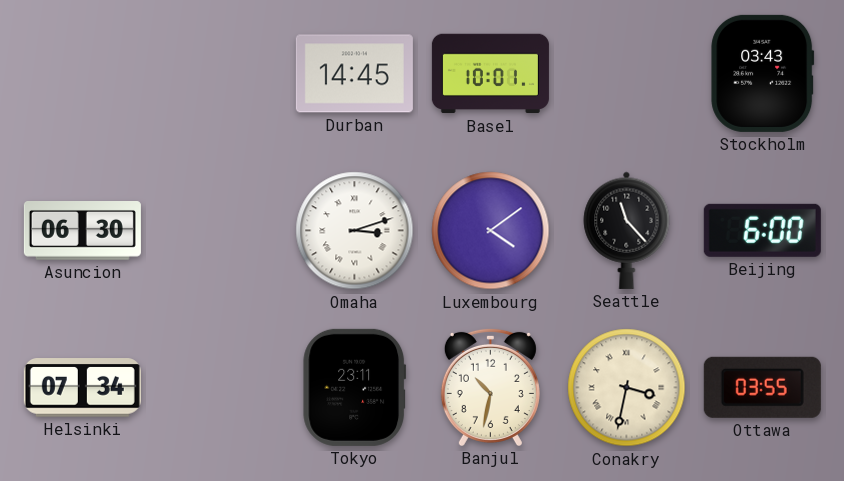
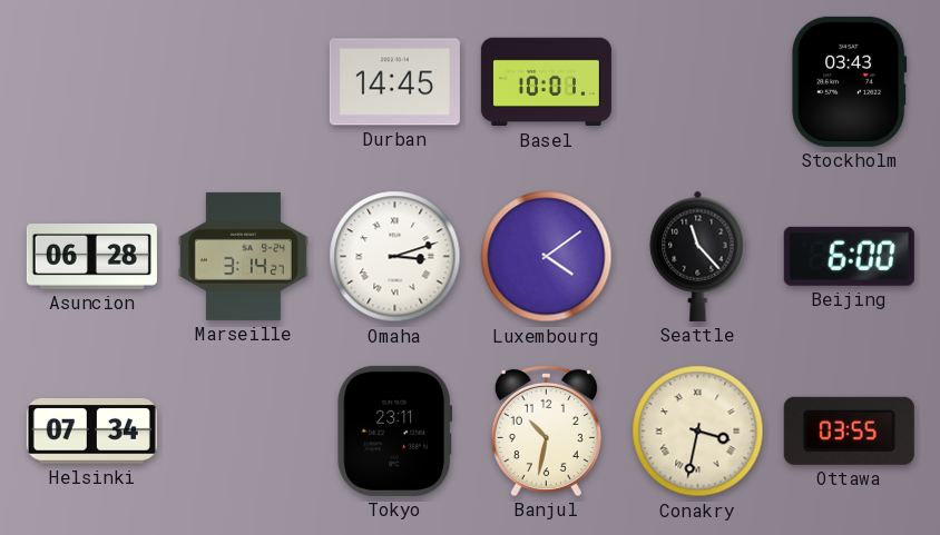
Asuncion: 06:30 -> 06:28
Marseille: none -> 3:14
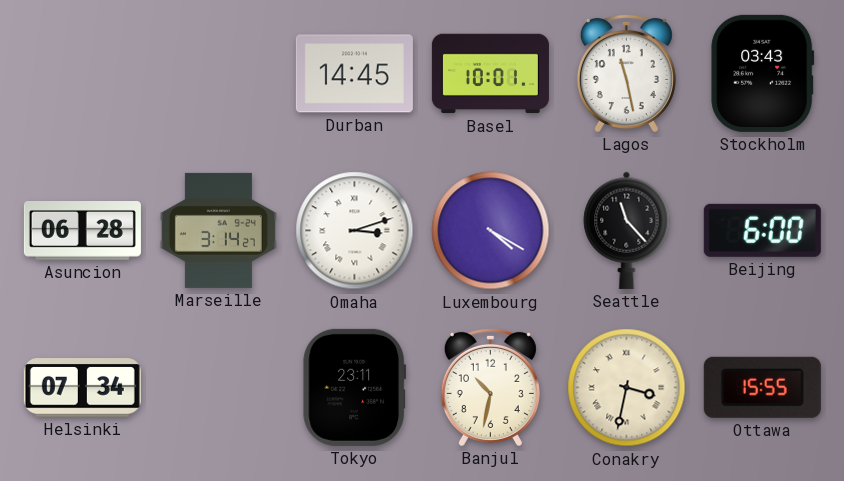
Lagos: none -> 11:28
Luxembourg: 4:09 -> 4:20
Ottawa: 03:55 -> 15:55
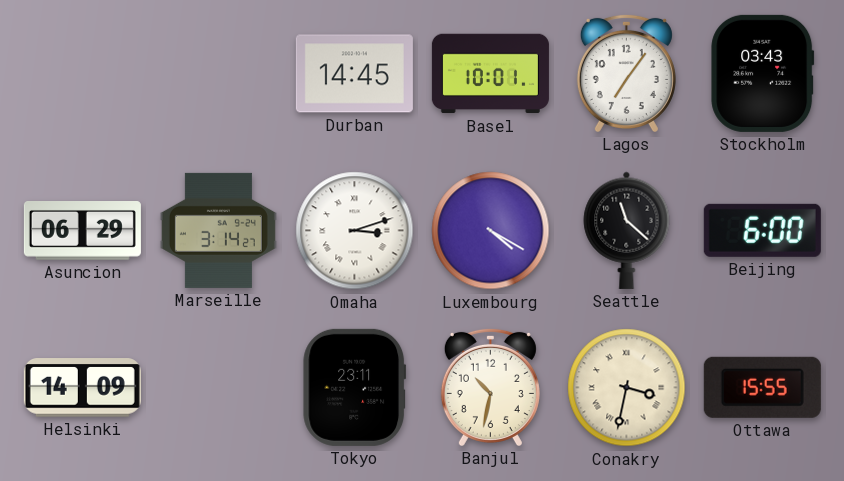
Lagos: 11:28 -> 7:06
Asuncion: 06:28 -> 06:29
Seattle: 11:23 -> 11:22
Helsinki: 07:34 -> 14:09
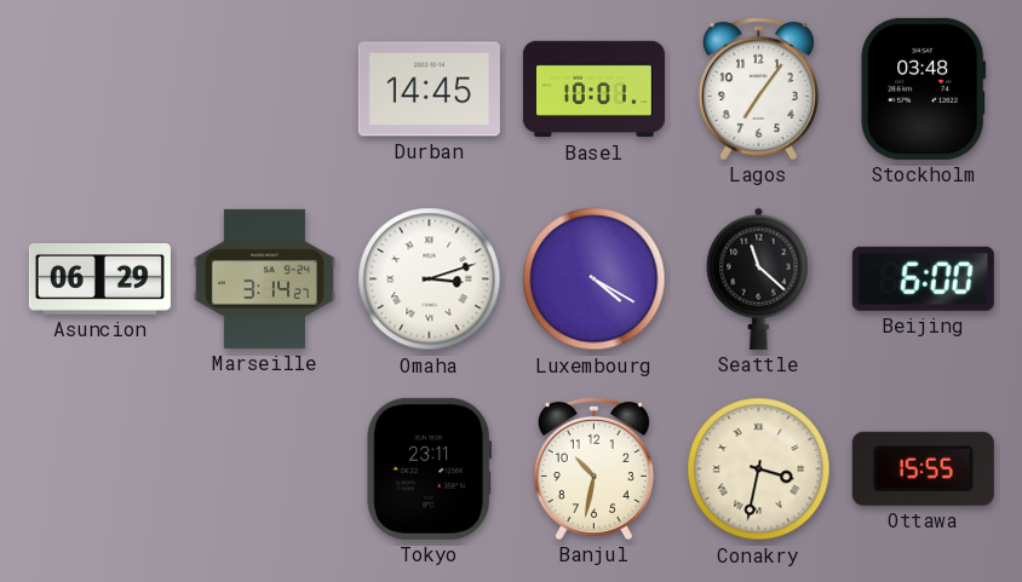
Stockholm: 03:43 -> 03:48
Helsinki: 14:09 -> none
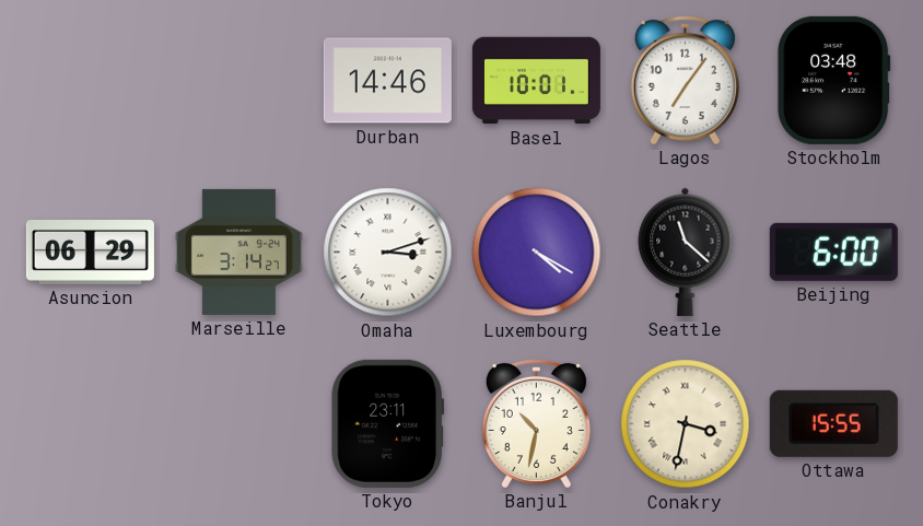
Durban: 14:45 -> 14:46
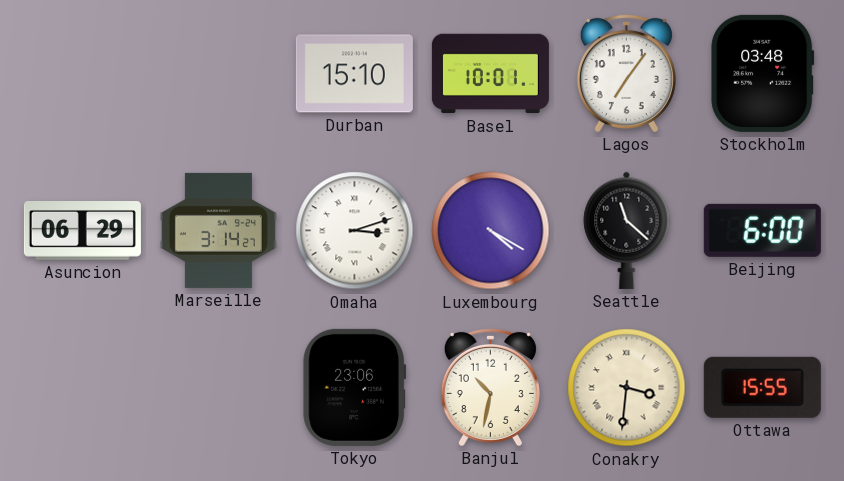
Durban: 14:46 -> 15:10
Tokyo: 23:11 -> 23:06
Conakry: 3:32 -> 3:31
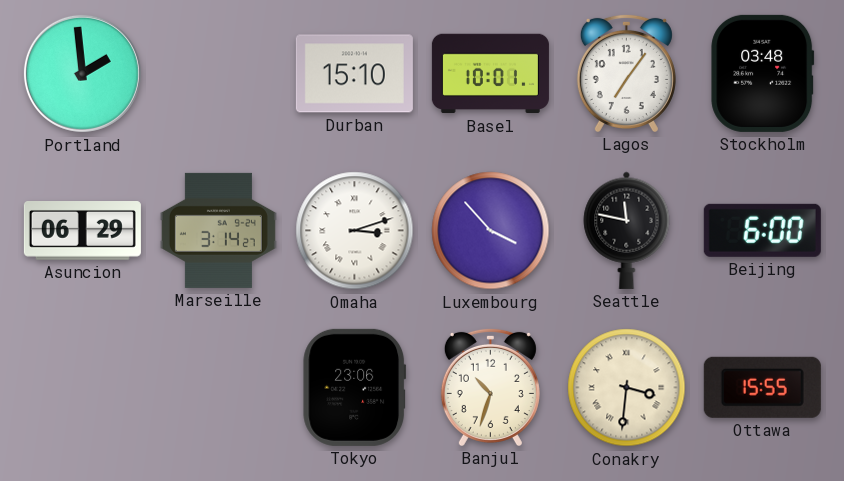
Portland: none -> 1:59
Luxembourg: 4:20 -> 3:53
Seattle: 11:22 -> 11:47
Banjul: 10:32 -> 10:33
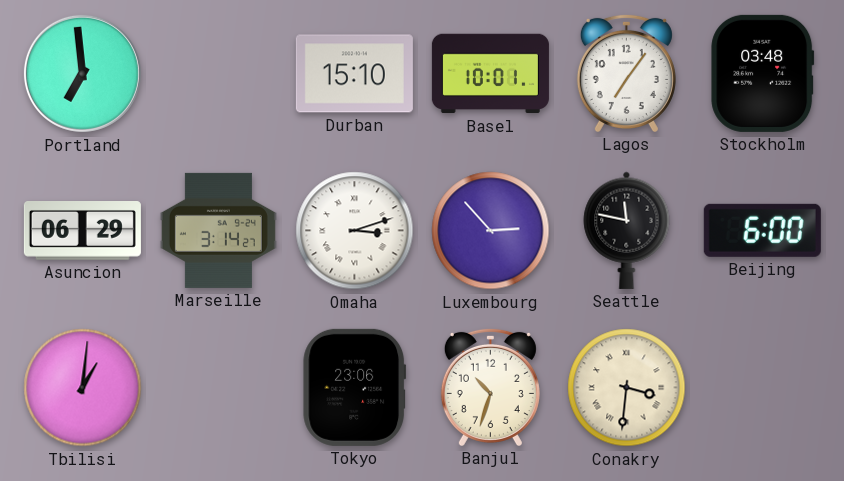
Portland: 1:59 -> 6:59
Luxembourg: 3:53 -> 2:53
Tbilisi: none -> 1:01
Ottawa: 15:55 -> none
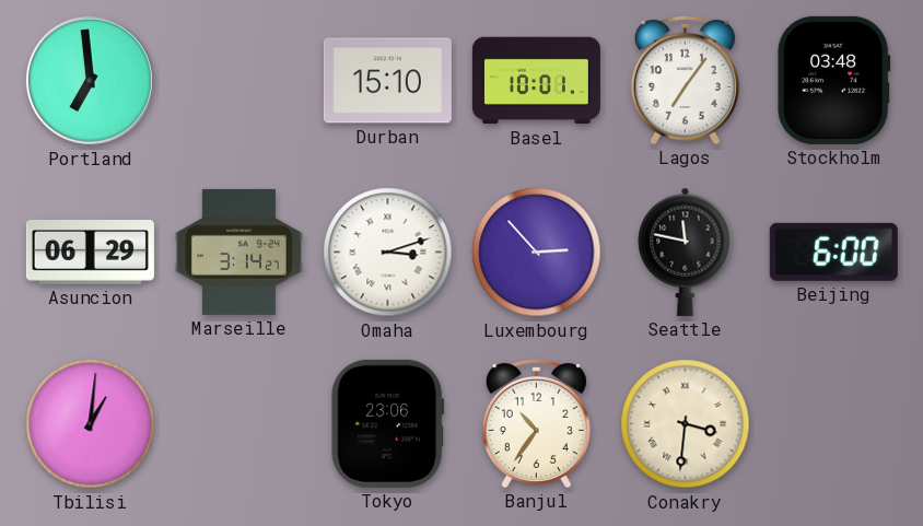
Banjul: 10:33 -> 10:36
